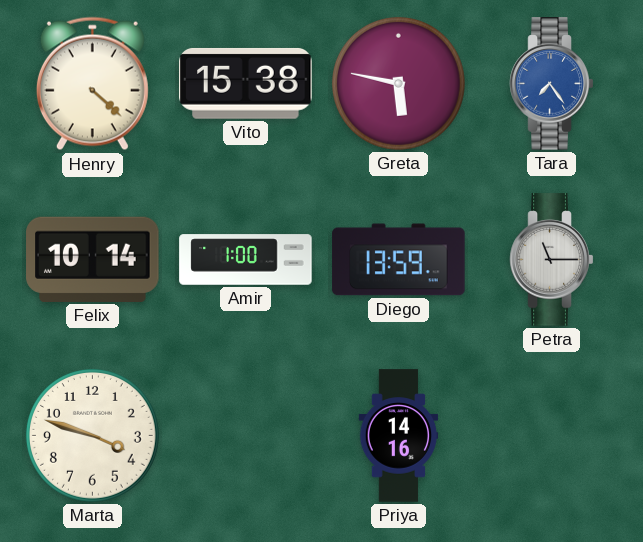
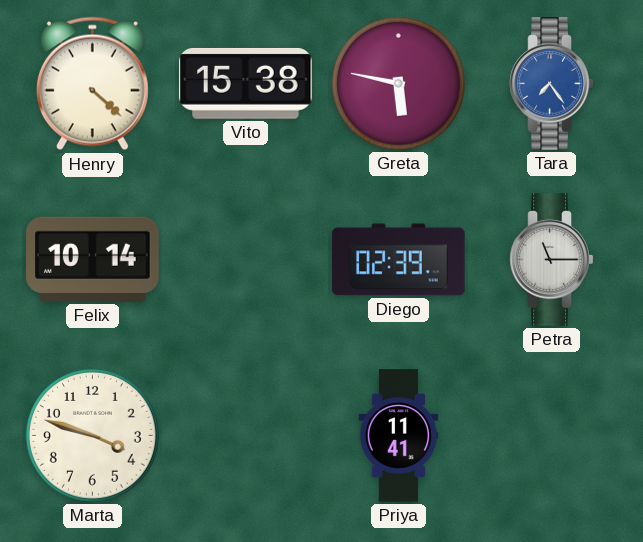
Amir: 1:00 -> none
Diego: 13:59 -> 02:39
Priya: 14:16 -> 11:41
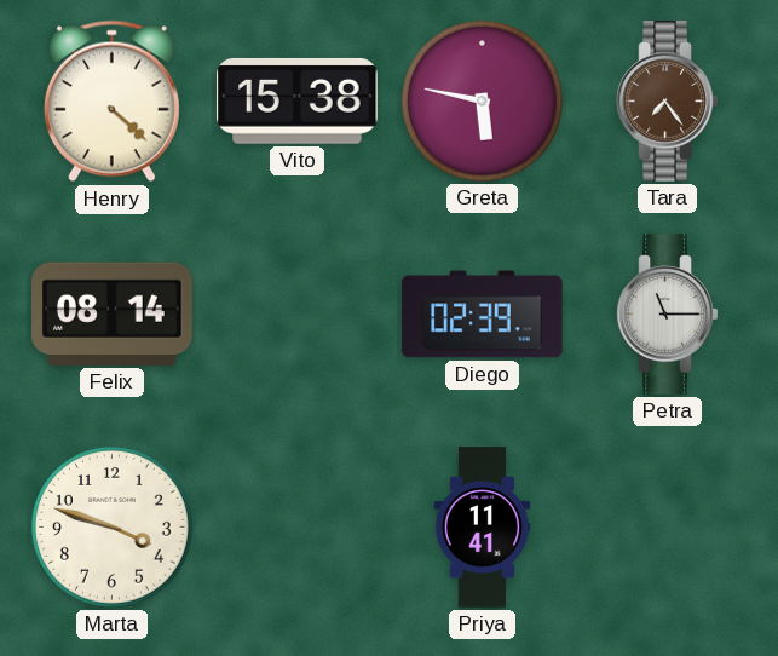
Tara dial: blue -> brown
Felix: 10:14 -> 08:14
